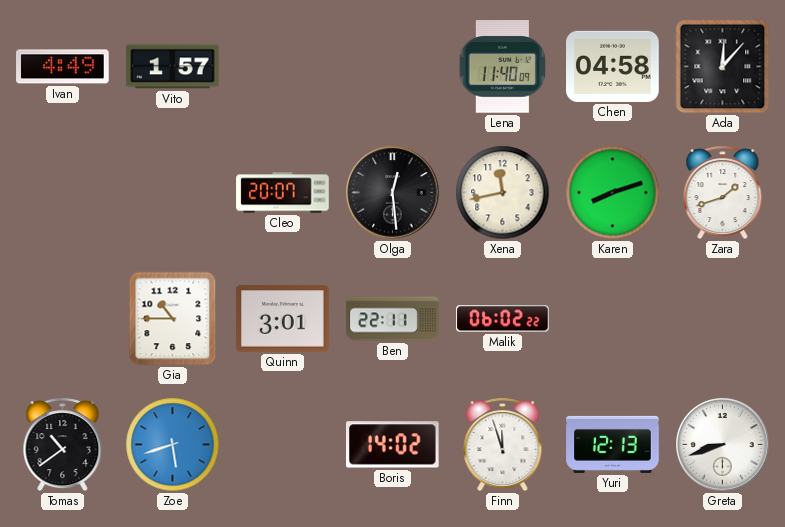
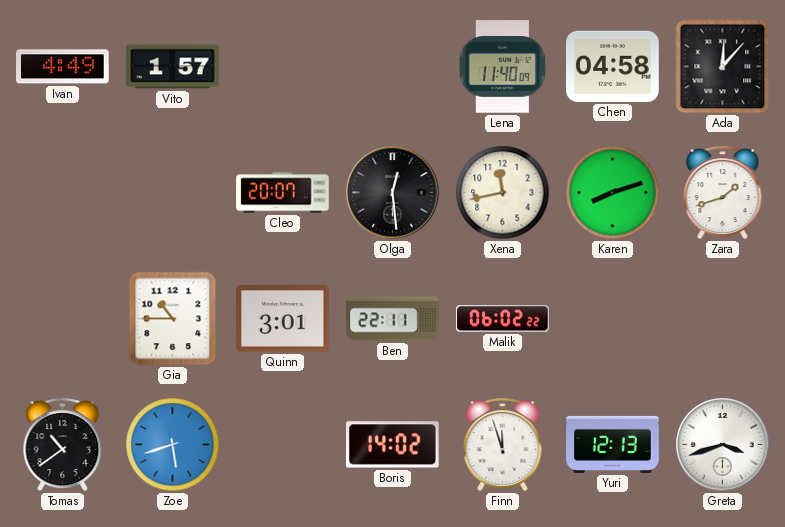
Greta: 8:42 -> 3:42
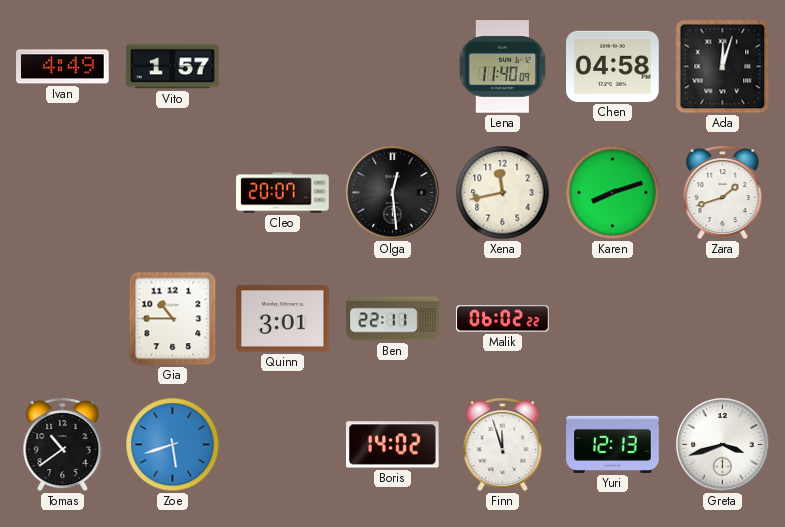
Ada: 12:07 -> 12:03
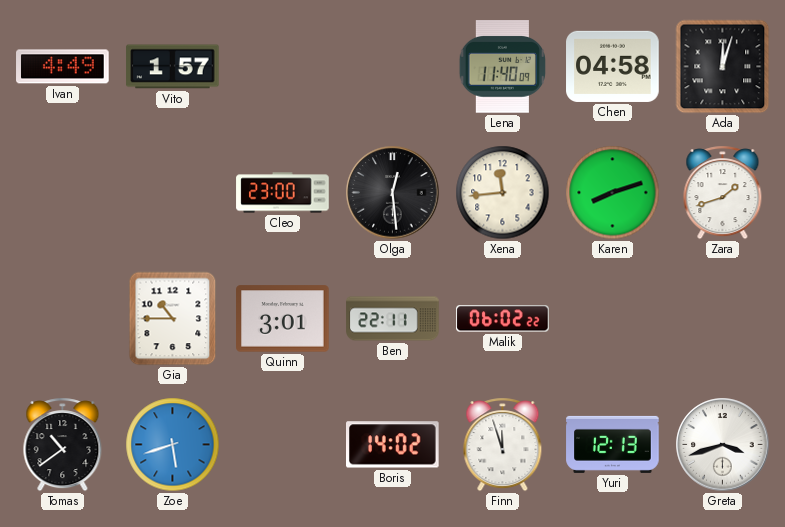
Cleo: 20:07 -> 23:00
Xena: 11:43 -> 11:44
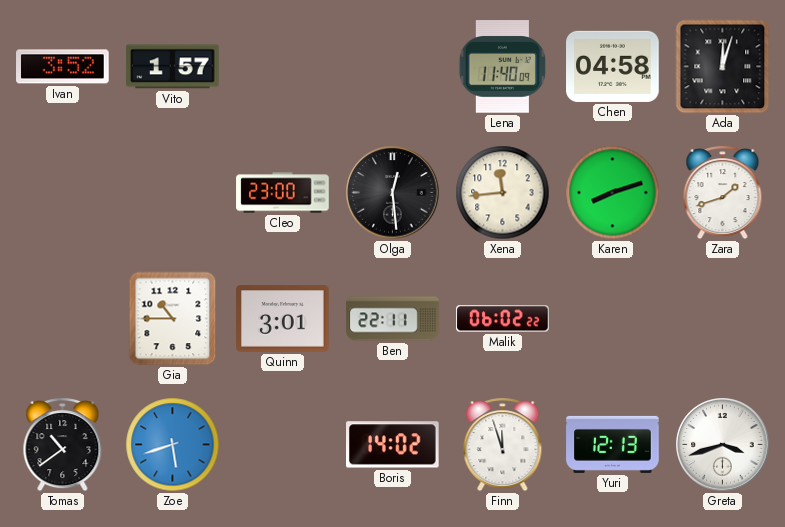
Ivan: 4:49 -> 3:52
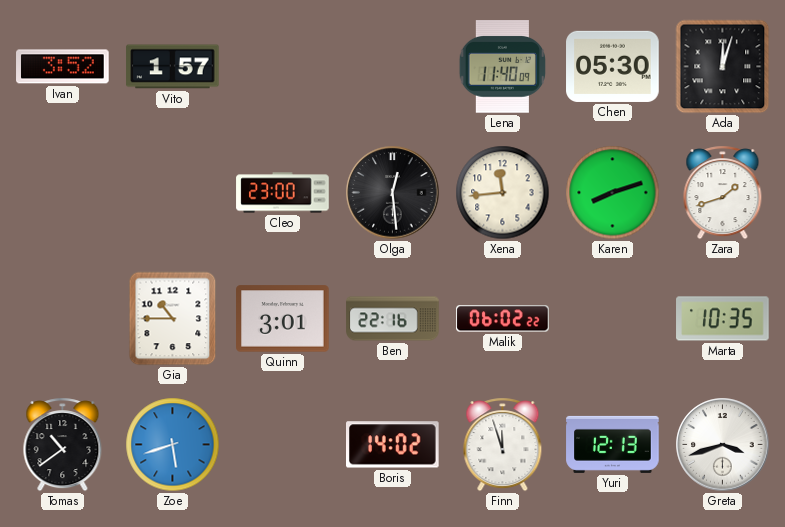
Chen: 04:58 -> 05:30
Ben: 22:11 -> 22:16
Marta: none -> 10:35
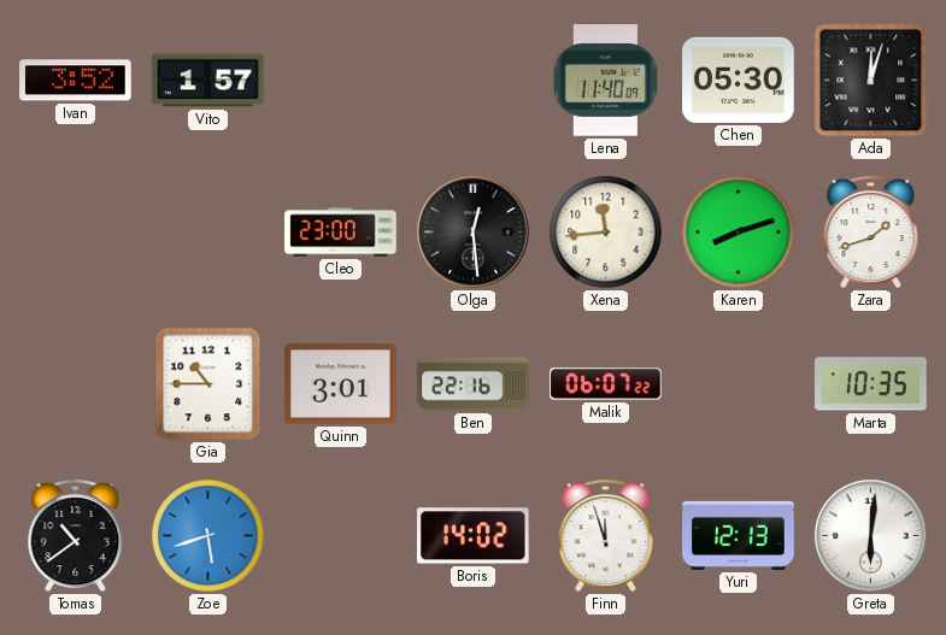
Malik: 06:02 -> 06:07
Greta: 3:42 -> 6:01
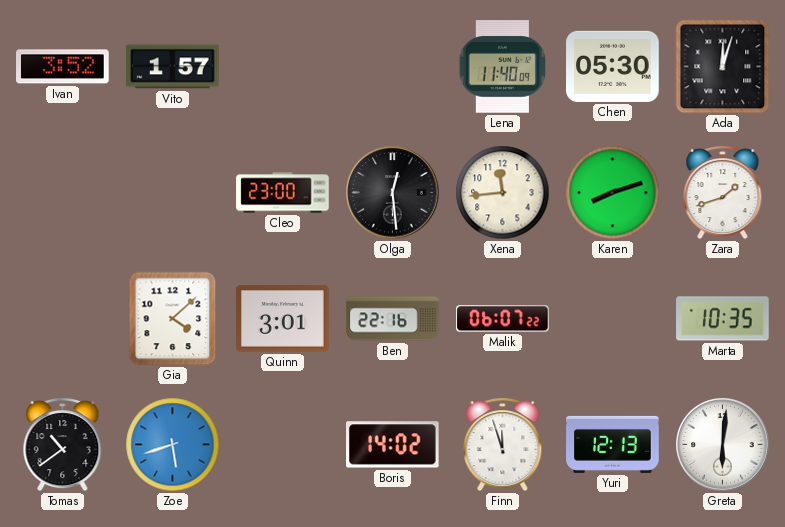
Gia: 10:45 -> 4:08
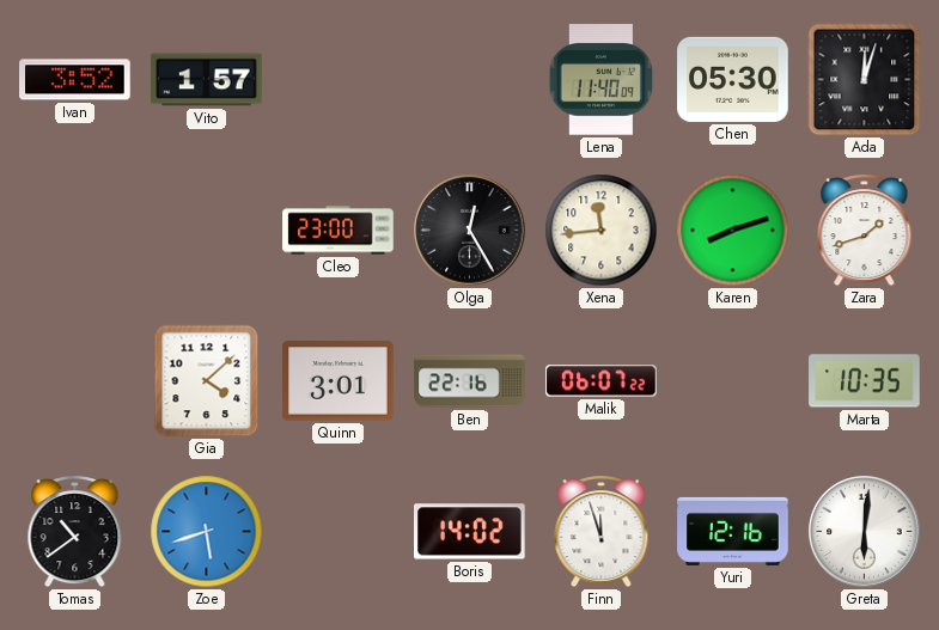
Olga: 12:29 -> 12:25
Yuri: 12:13 -> 12:16
